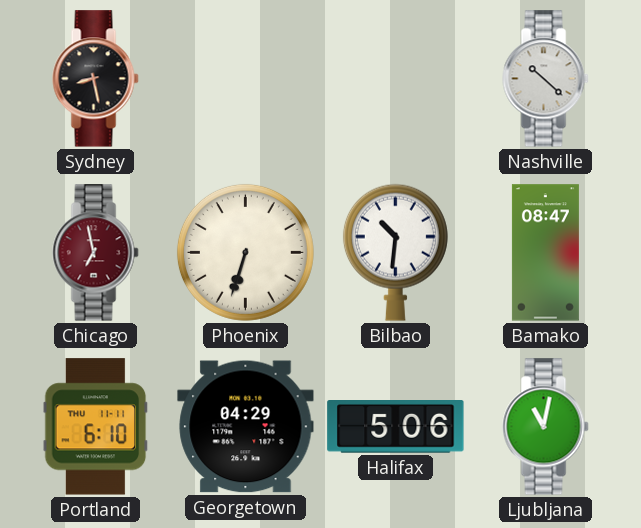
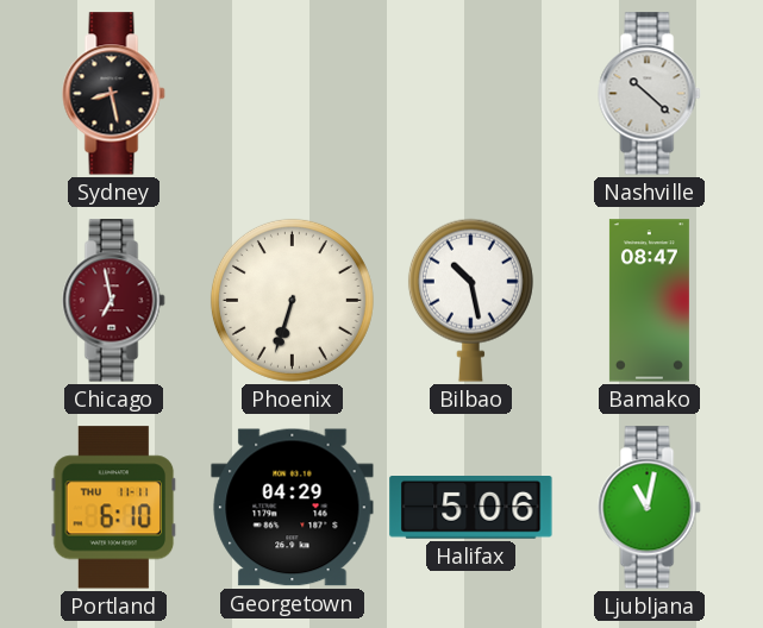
Bilbao: 10:31 -> 10:28
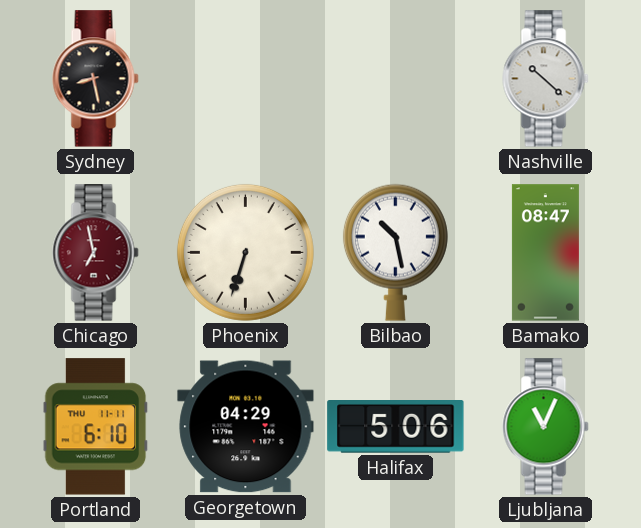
Ljubljana: 11:02 -> 11:04
